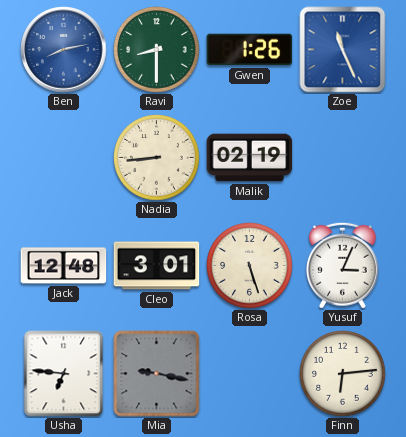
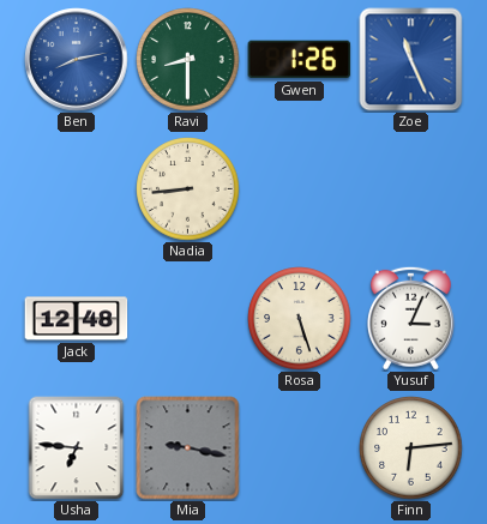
Malik: 02:19 -> none
Cleo: 3:01 -> none
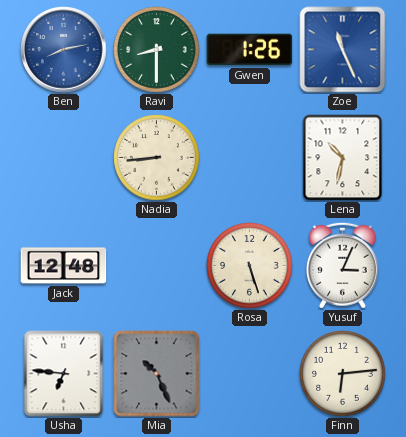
Lena: none -> 10:32
Mia: 9:17 -> 10:26
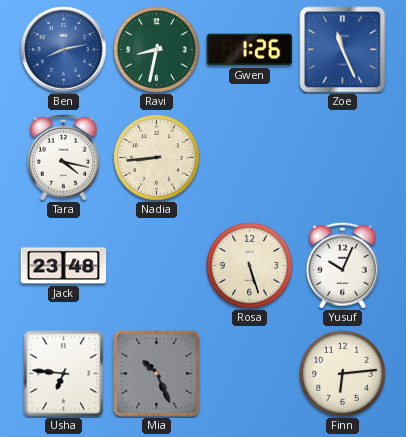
Ravi: 8:30 -> 8:32
Tara: none -> 4:17
Lena: 10:32 -> none
Jack: 12:48 -> 23:48
Yusuf: 3:04 -> 10:04
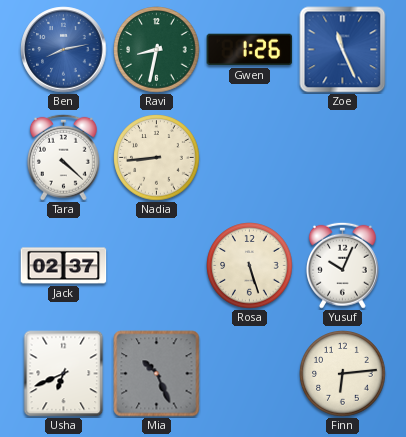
Tara: 4:17 -> 4:22
Jack: 23:48 -> 02:37
Usha: 6:46 -> 6:41
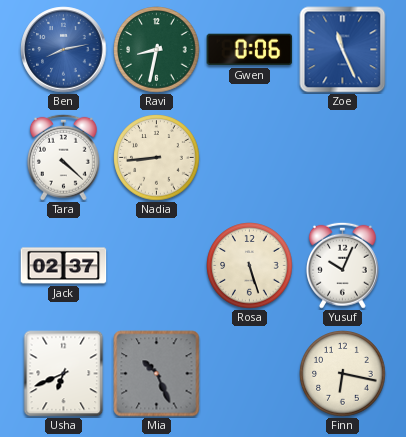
Gwen: 1:26 -> 0:06
Finn: 6:14 -> 6:17
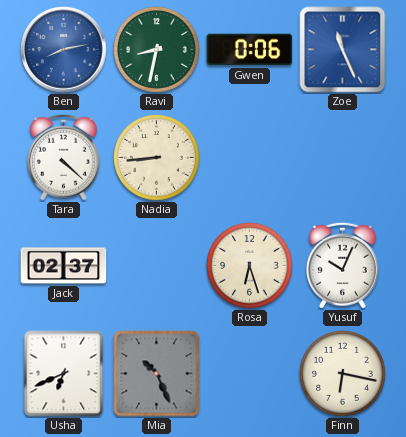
Rosa: 5:27 -> 6:27
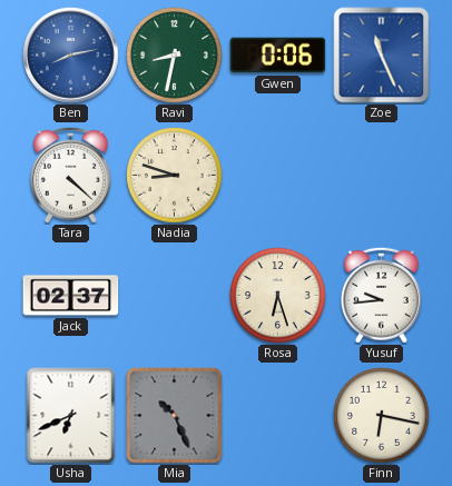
Nadia: 8:44 -> 8:48
Yusuf: 10:04 -> 9:44
